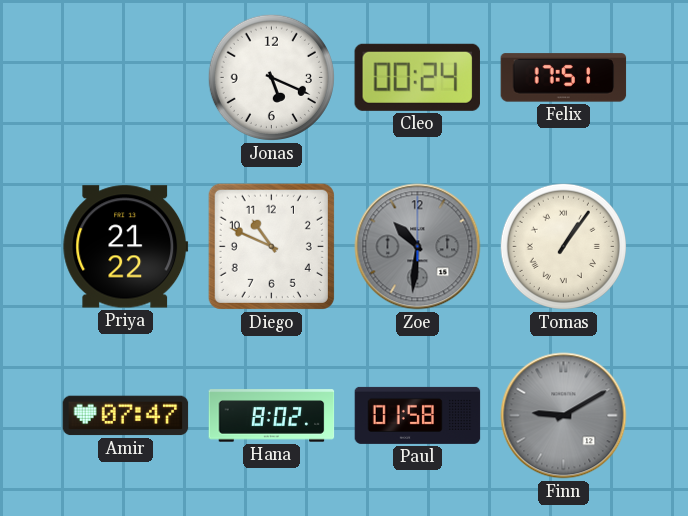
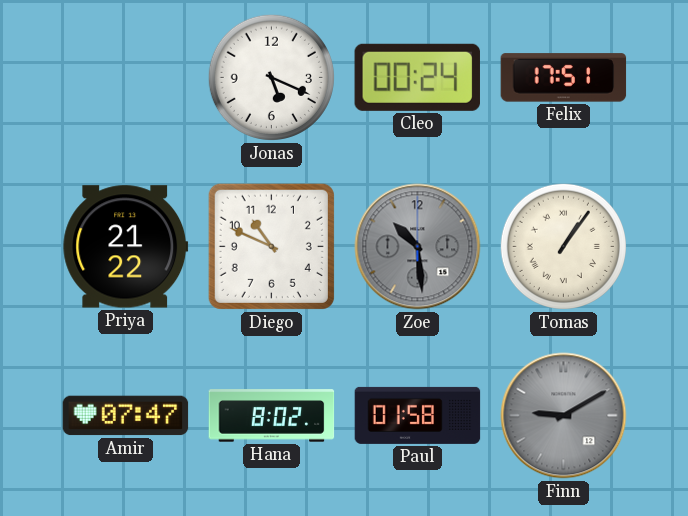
Zoe: 10:31 -> 10:29
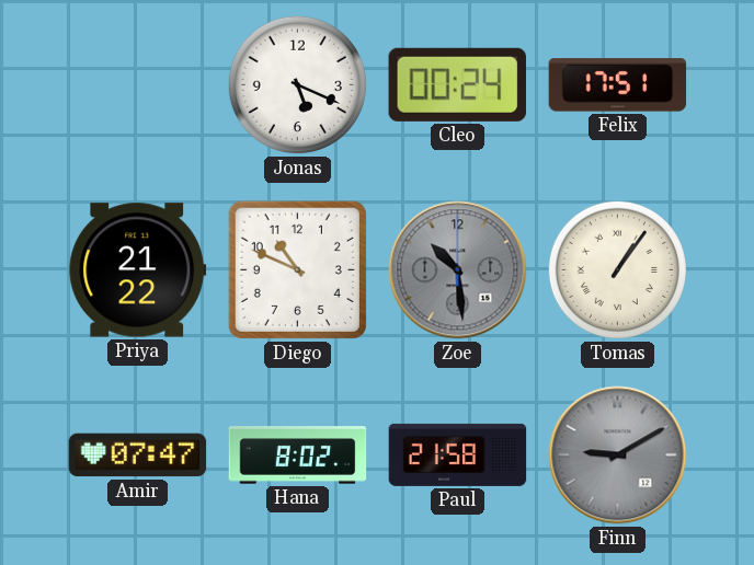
Paul: 01:58 -> 21:58
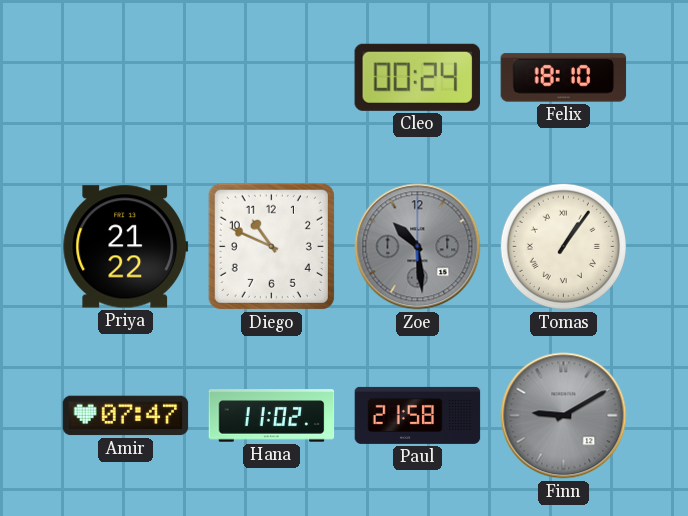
Jonas: 5:19 -> none
Felix: 17:51 -> 18:10
Hana: 8:02 -> 11:02
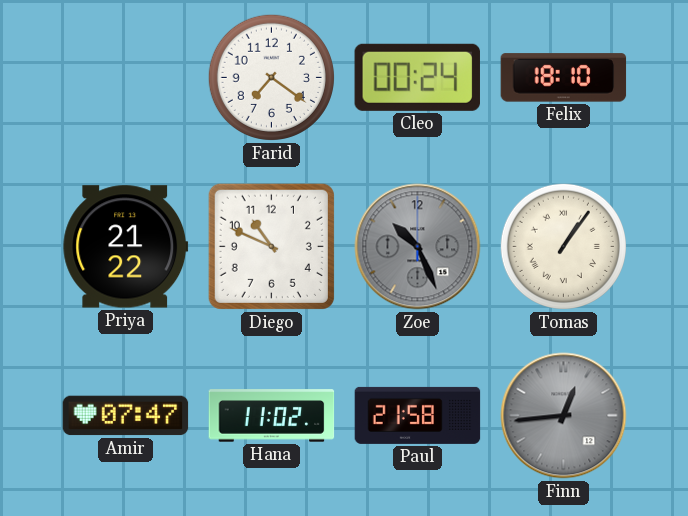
Farid: none -> 7:21
Zoe: 10:29 -> 10:26
Finn: 9:10 -> 12:44
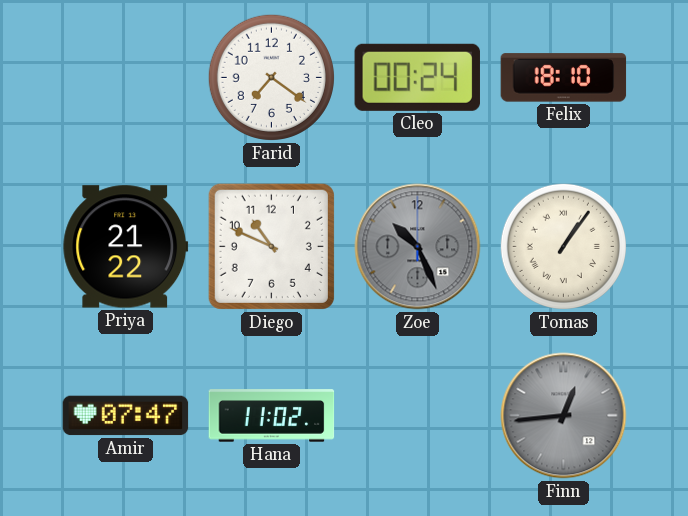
Paul: 21:58 -> none
